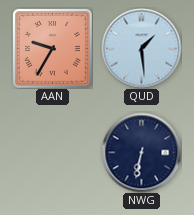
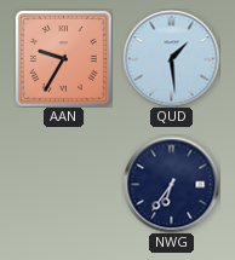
NWG: 6:32 -> 6:36
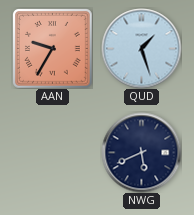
QUD: 1:29 -> 1:27
NWG: 6:36 -> 5:41
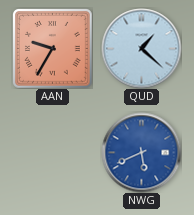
QUD: 1:27 -> 1:22
NWG dial: navy -> blue
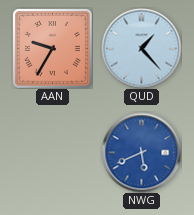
QUD: 1:22 -> 1:23
